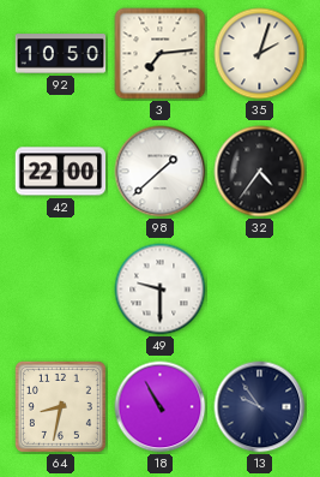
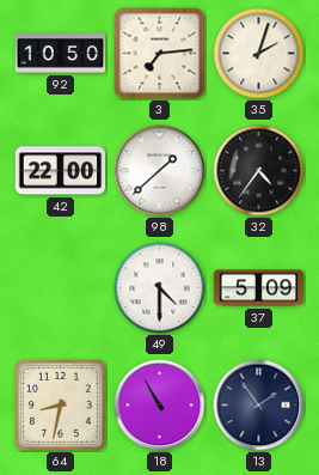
49: 9:30 -> 4:30
37: none -> 5:09
13: 9:54 -> 1:54
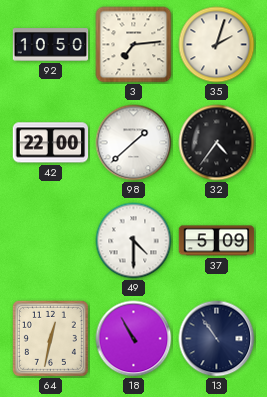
64: 8:32 -> 12:32
13: 1:54 -> 10:54
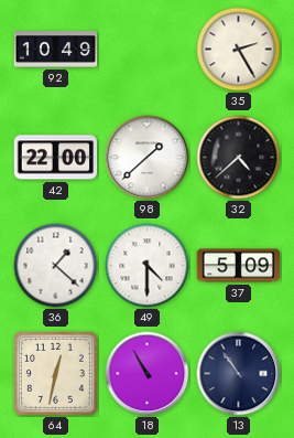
92: 10:50 -> 10:49
3: 7:14 -> none
35: 2:03 -> 2:25
32: 4:36 -> 4:38
36: none -> 1:22
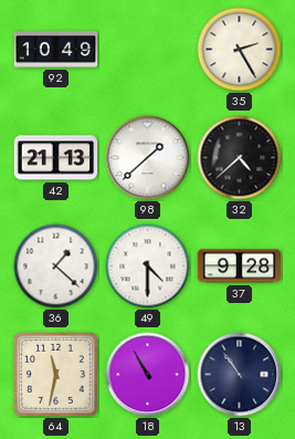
42: 22:00 -> 21:13
37: 5:09 -> 9:28
64: 12:32 -> 11:32
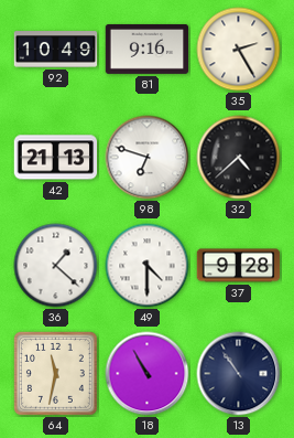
81: none -> 9:16
98: 1:38 -> 6:48
